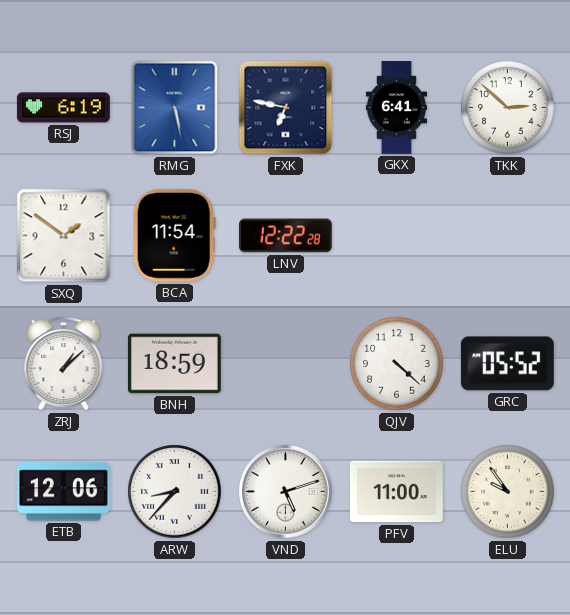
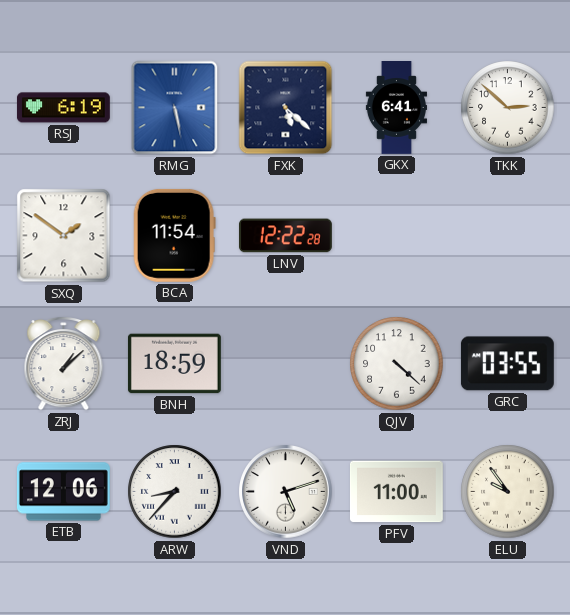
FXK: 6:47 -> 5:22
GRC: 05:52 -> 03:55
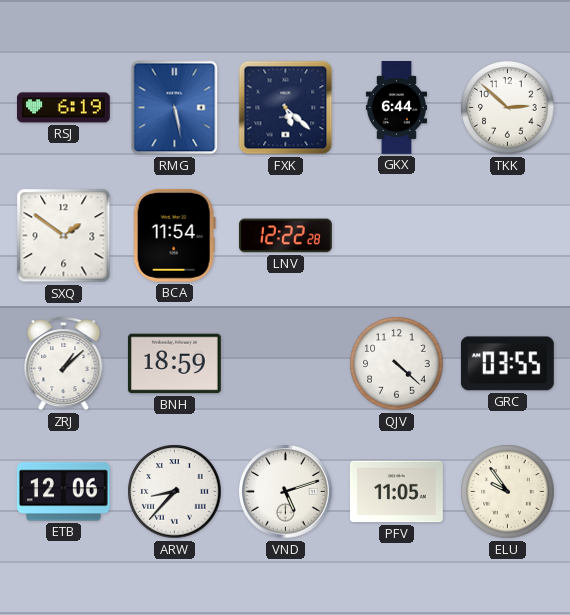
GKX: 6:41 -> 6:44
PFV: 11:00 -> 11:05
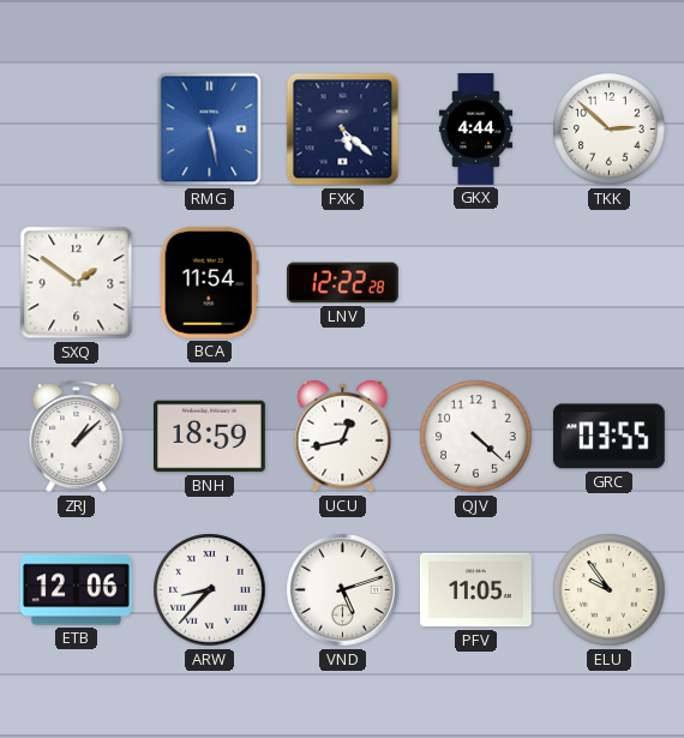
RSJ: 6:19 -> none
GKX: 6:44 -> 4:44
UCU: none -> 12:43
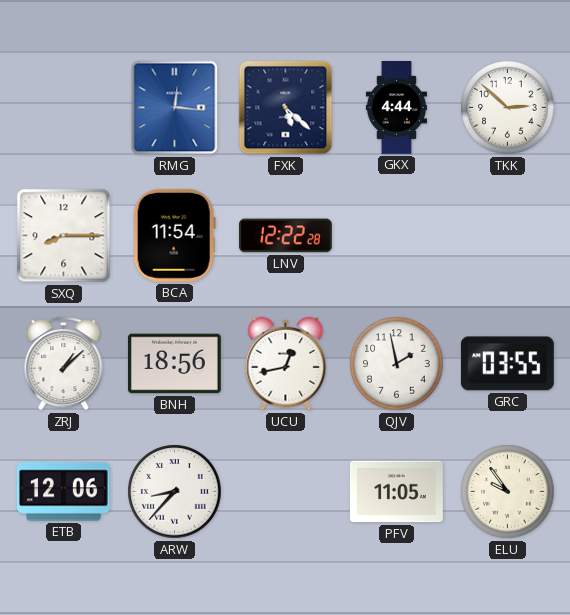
RMG: 5:28 -> 12:16
SXQ: 1:51 -> 8:15
BNH: 18:59 -> 18:56
QJV: 4:22 -> 1:58
VND: 5:12 -> none
